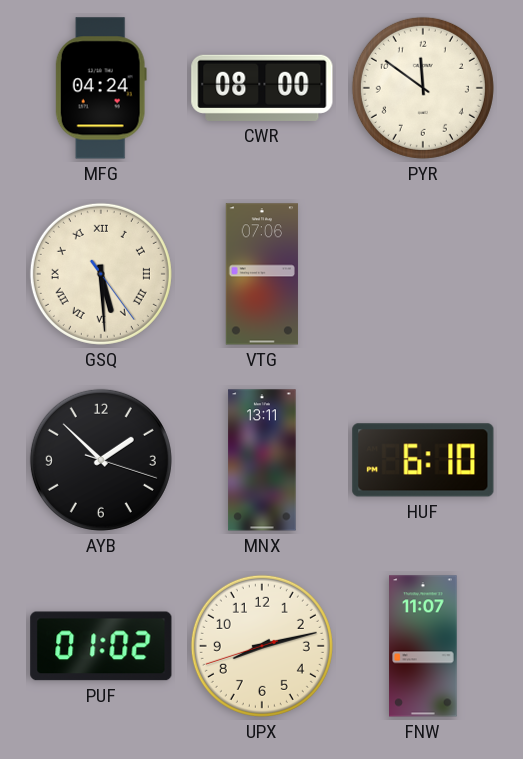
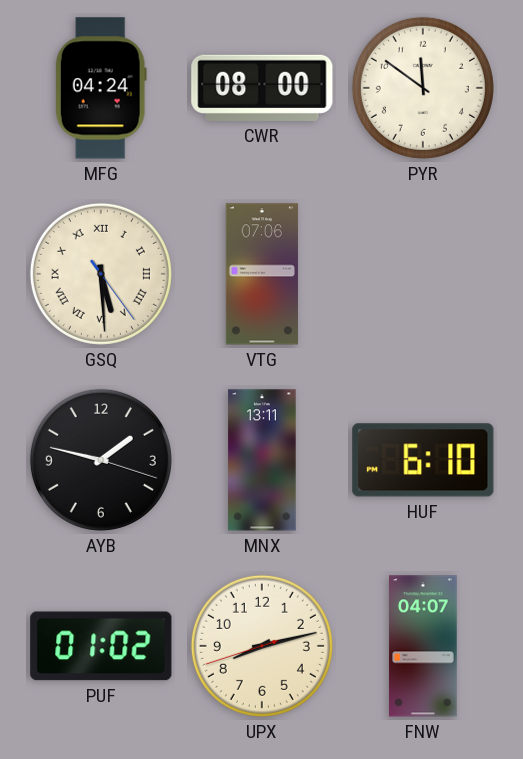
AYB: 1:52 -> 1:47
FNW: 11:07 -> 04:07
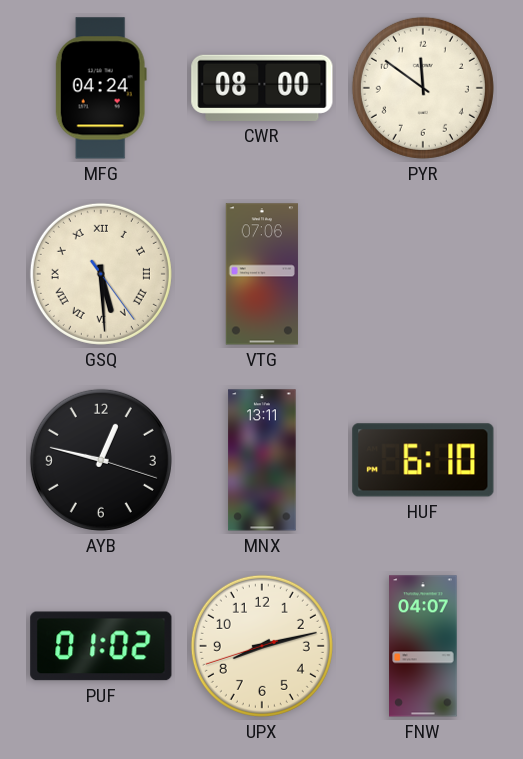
AYB: 1:47 -> 12:47
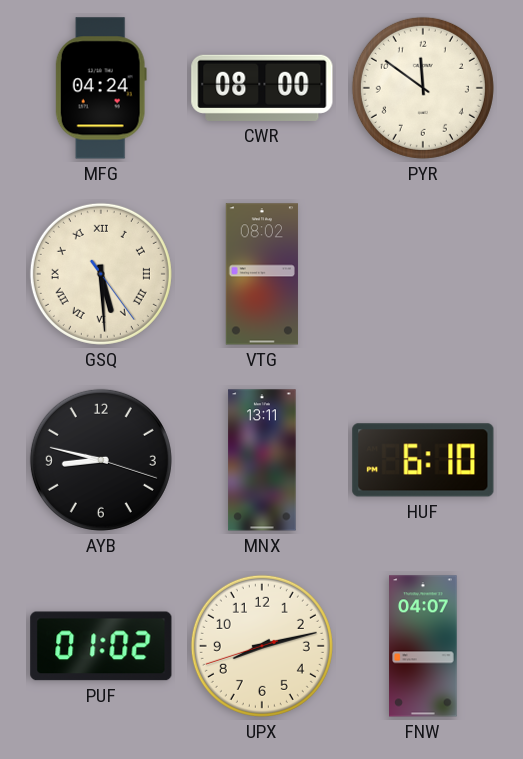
VTG: 07:06 -> 08:02
AYB: 12:47 -> 8:47
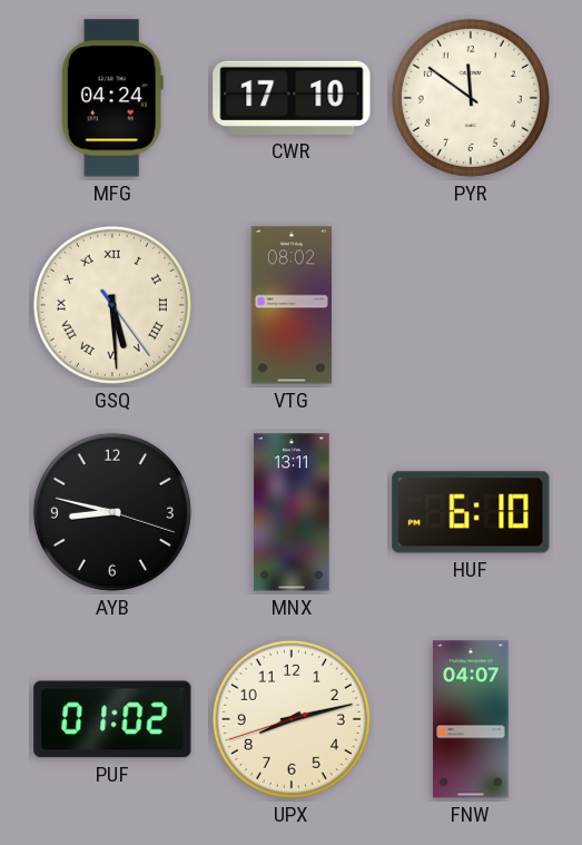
CWR: 08:00 -> 17:10
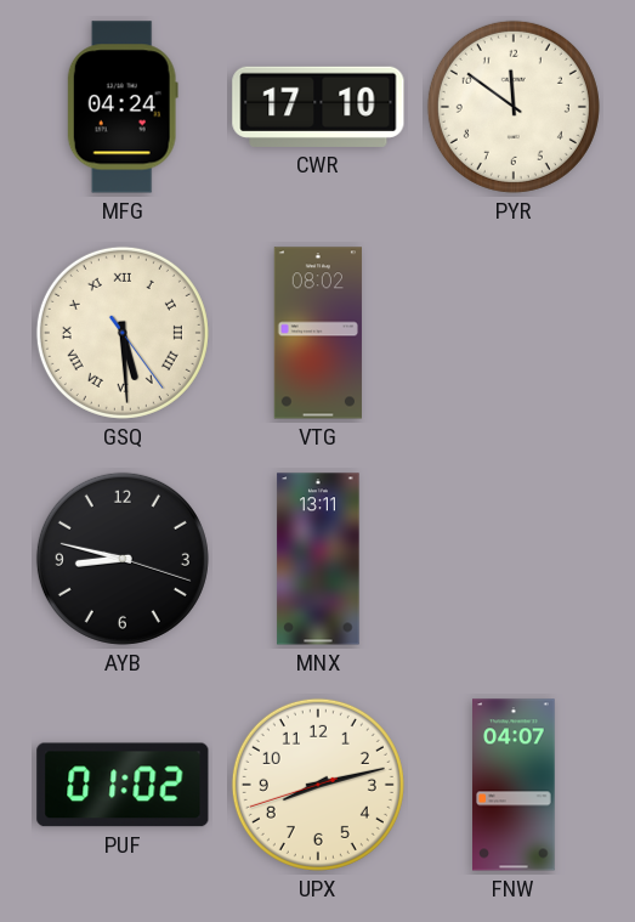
HUF: 6:10 -> none
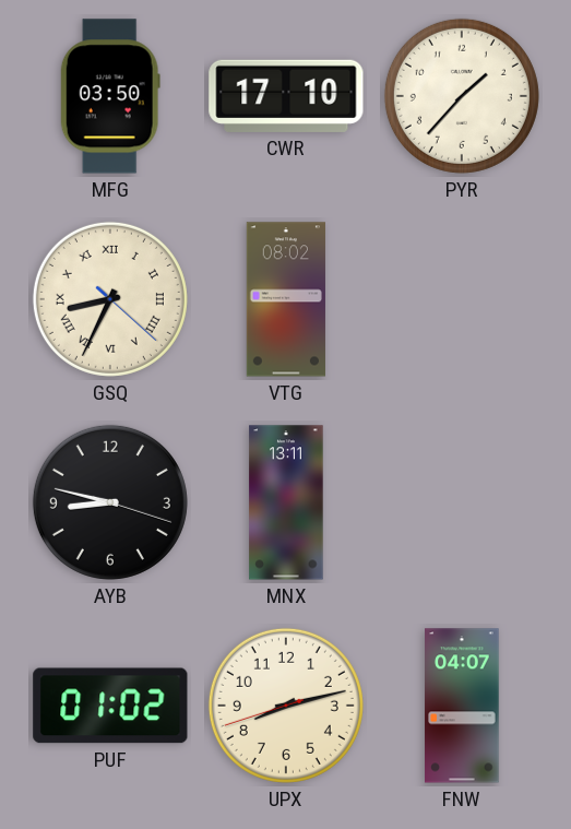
MFG: 04:24 -> 03:50
PYR: 11:51 -> 1:37
GSQ: 5:29 -> 8:34
